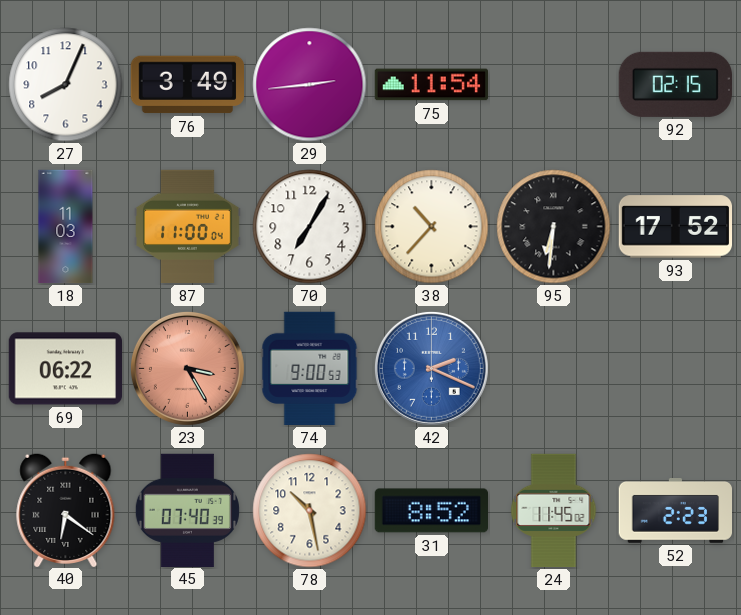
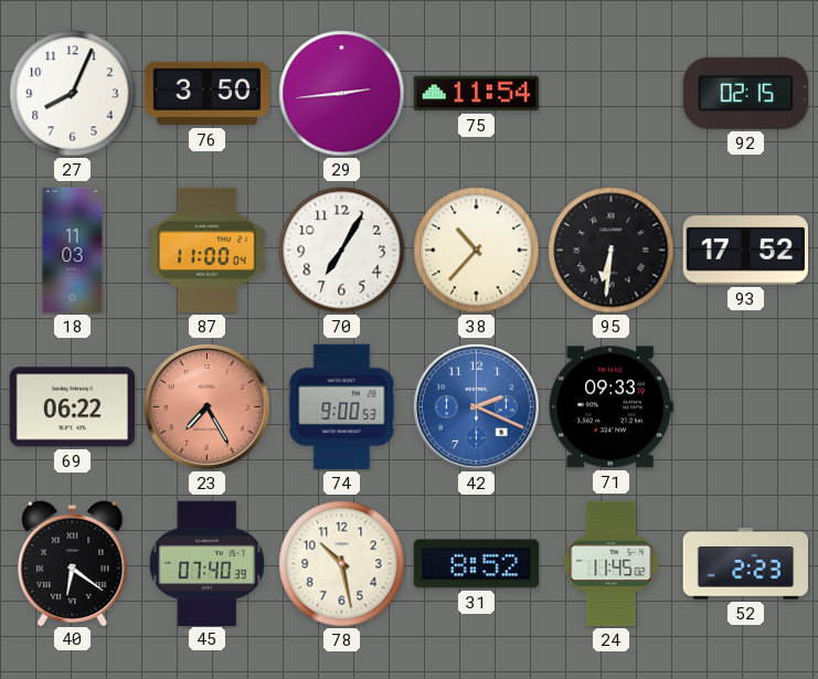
76: 3:49 -> 3:50
23: 3:25 -> 7:25
71: none -> 09:33
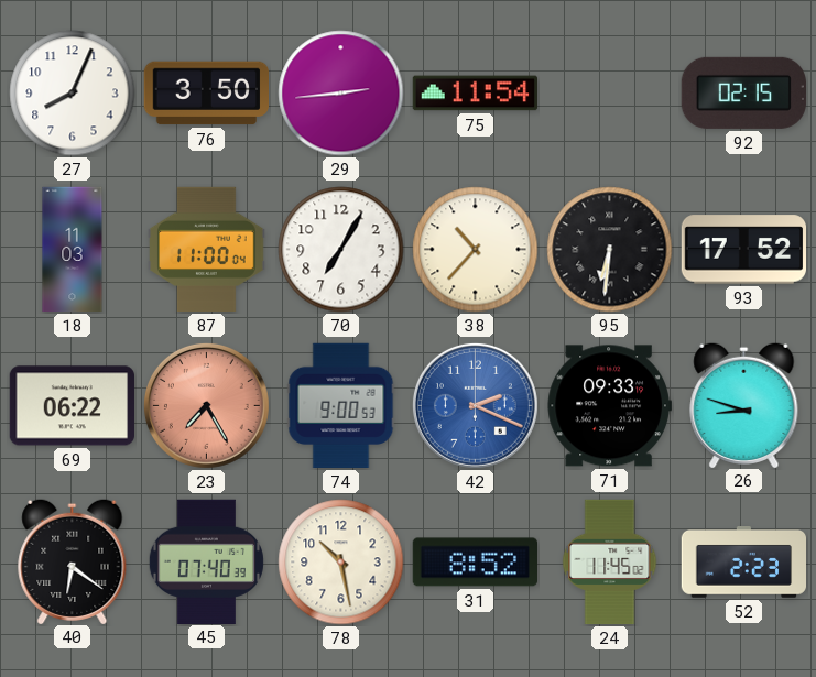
26: none -> 8:48
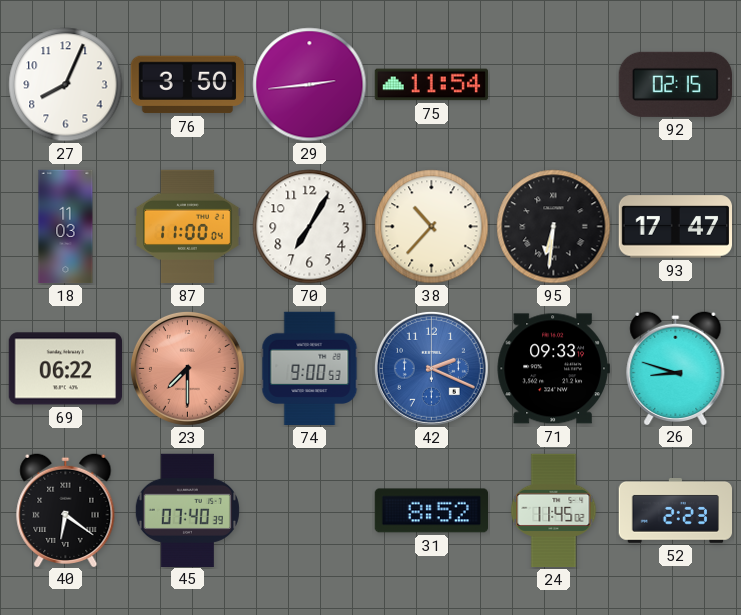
93: 17:52 -> 17:47
23: 7:25 -> 7:30
78: 10:28 -> none
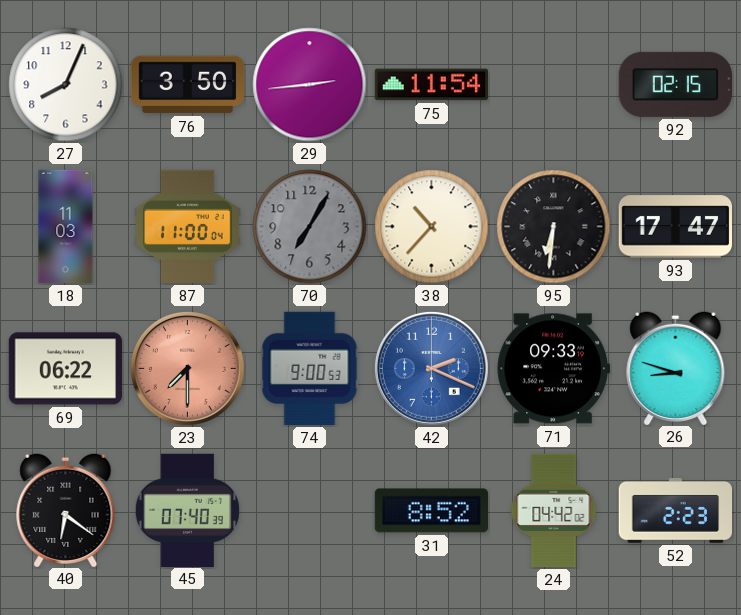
70 dial: white -> grey
24: 11:45 -> 04:42
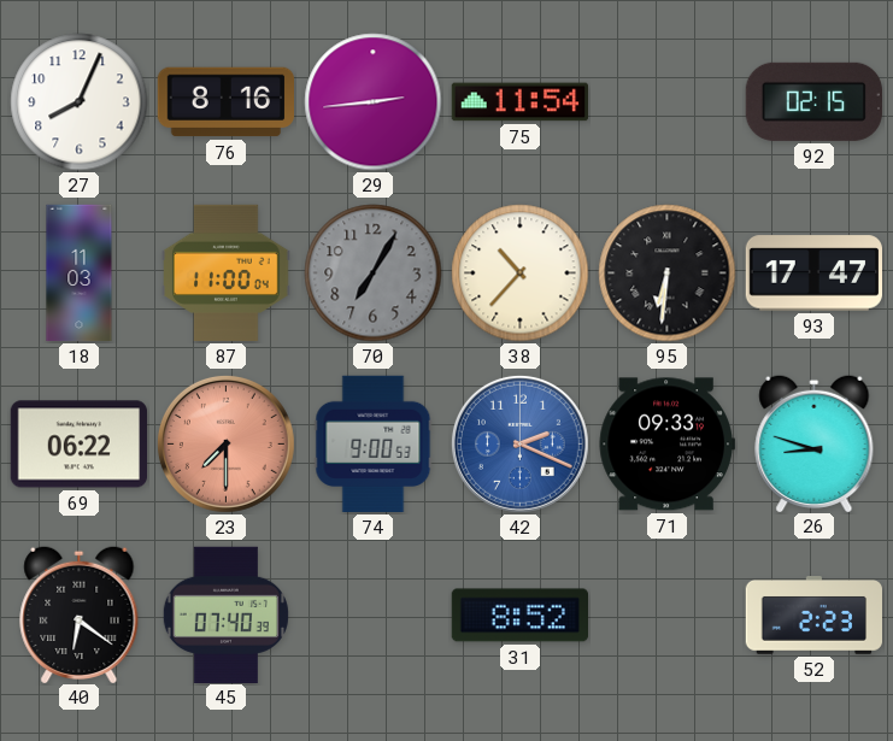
76: 3:50 -> 8:16
24: 04:42 -> none
